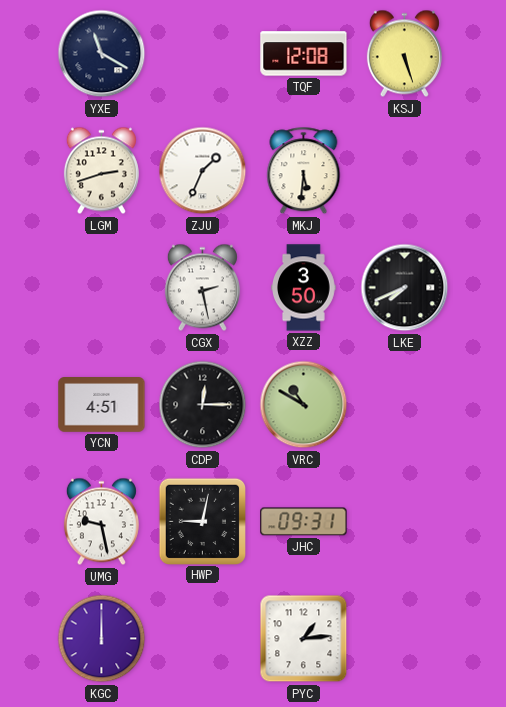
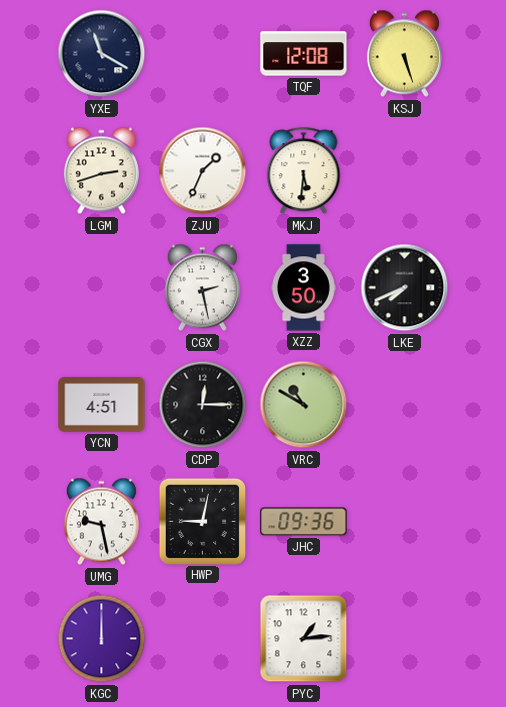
JHC: 09:31 -> 09:36
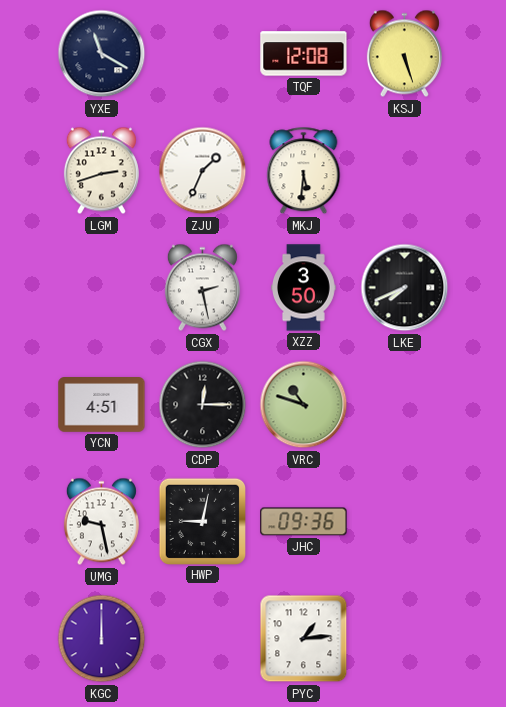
VRC: 10:50 -> 10:48
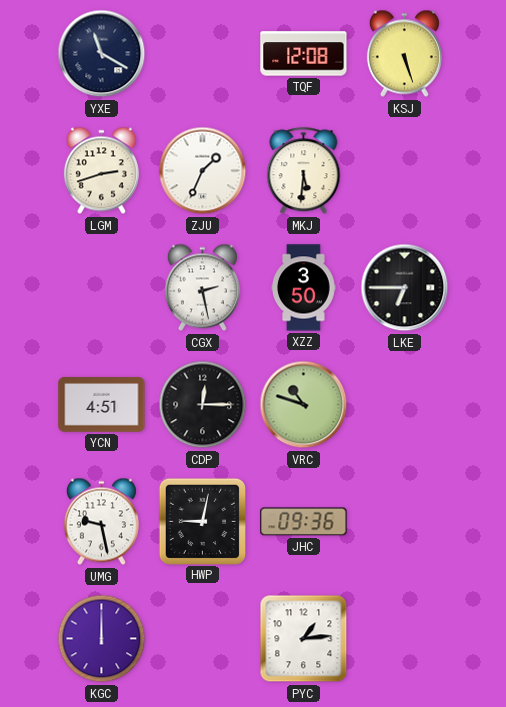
LKE: 7:41 -> 6:45
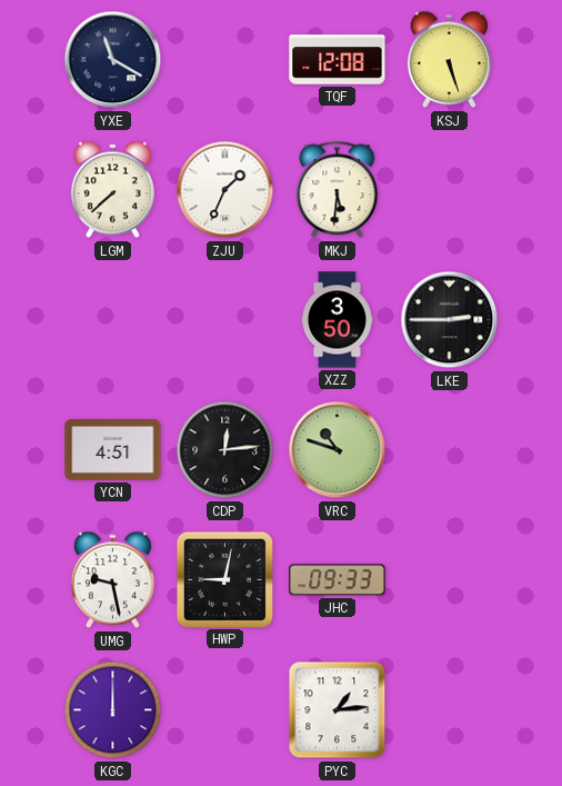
LGM: 2:42 -> 7:38
CGX: 2:28 -> none
LKE: 6:45 -> 2:45
CDP: 12:15 -> 12:14
JHC: 09:36 -> 09:33
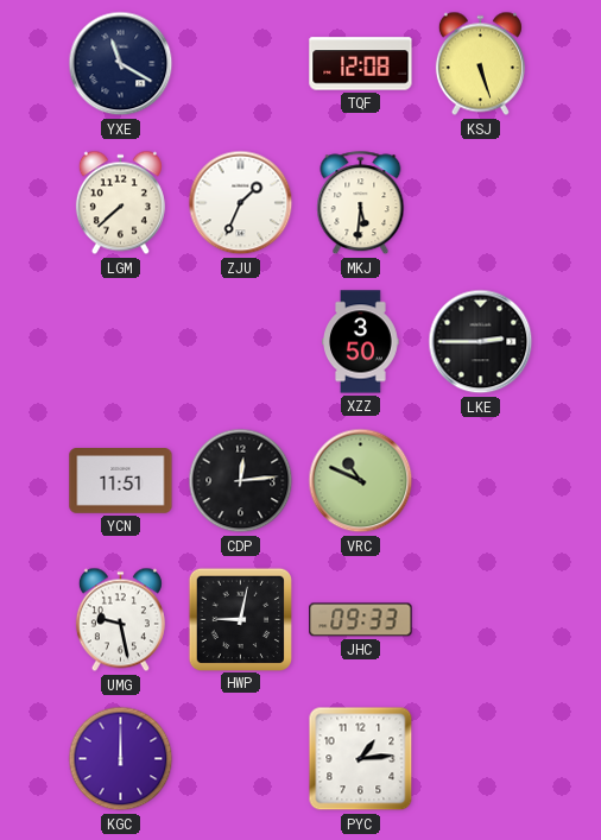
YCN: 4:51 -> 11:51
VRC: 10:48 -> 10:49
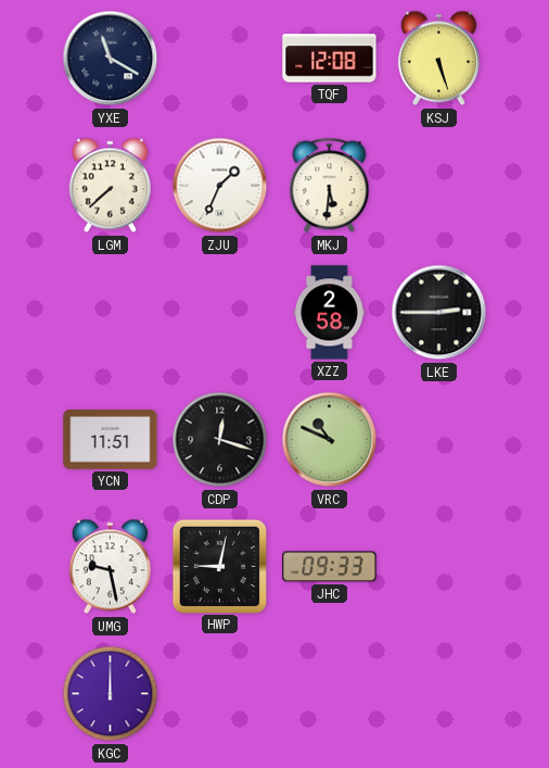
XZZ: 3:50 -> 2:58
CDP: 12:14 -> 12:18
PYC: 1:14 -> none
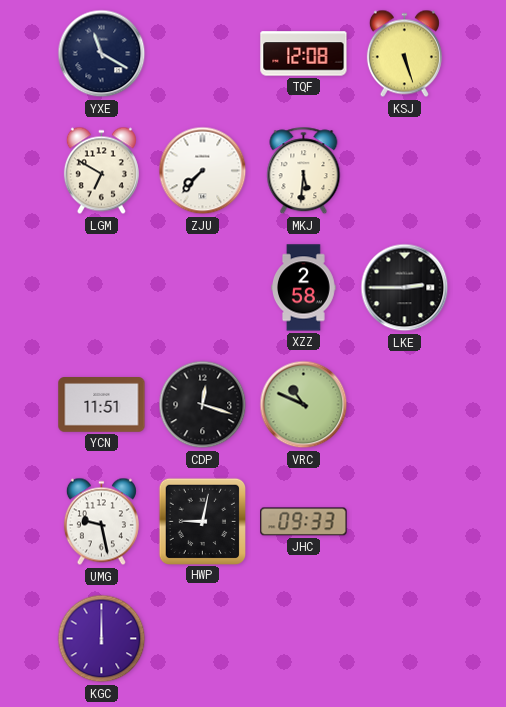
LGM: 7:38 -> 6:50
ZJU: 1:34 -> 7:37
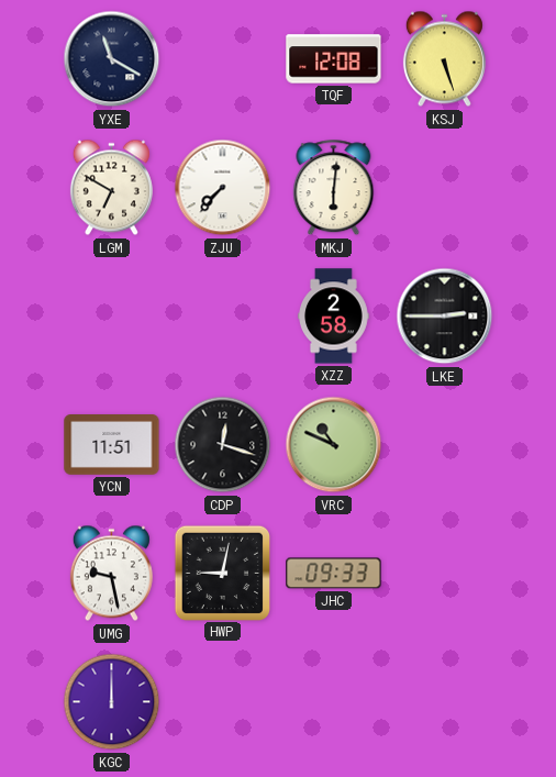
MKJ: 5:31 -> 6:01
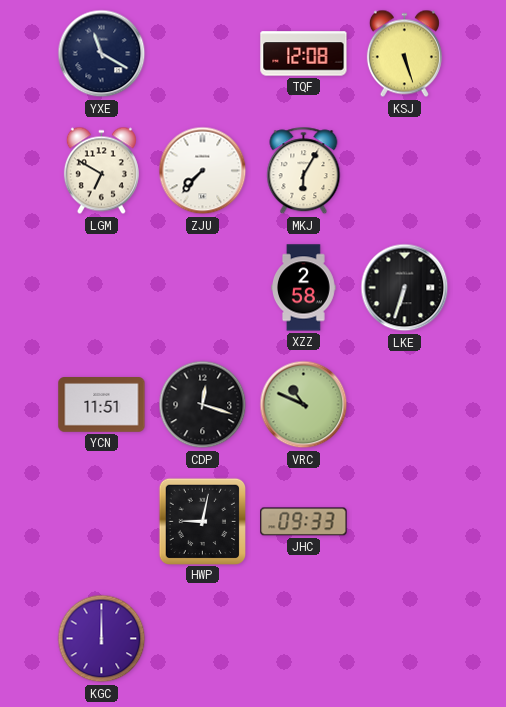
MKJ: 6:01 -> 6:05
LKE: 2:45 -> 6:33
UMG: 9:28 -> none
